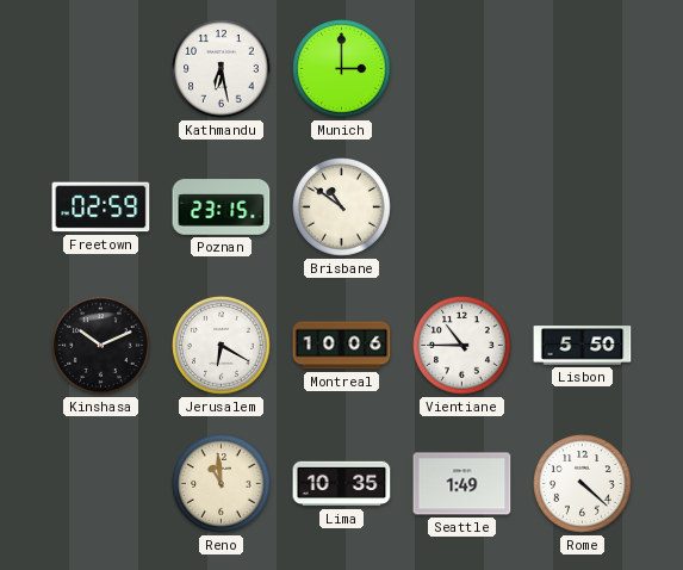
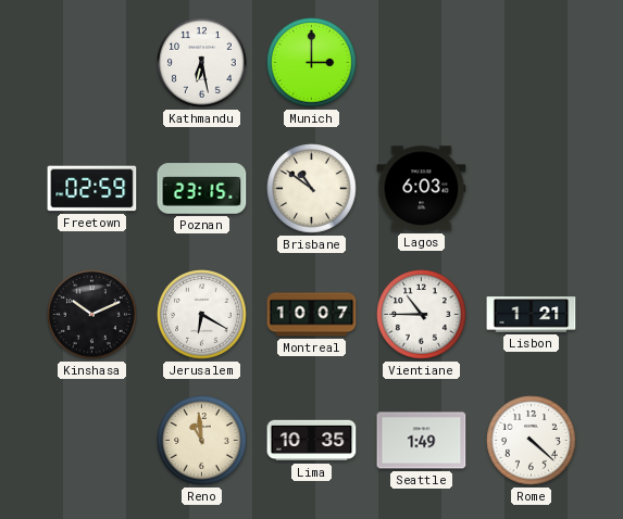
Lagos: none -> 6:03
Montreal: 10:06 -> 10:07
Lisbon: 5:50 -> 1:21
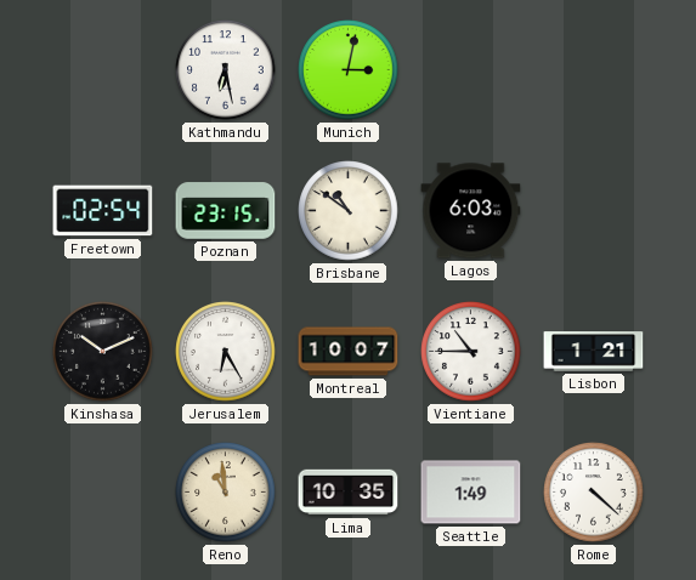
Munich: 3:00 -> 3:02
Freetown: 02:59 -> 02:54
Jerusalem: 6:20 -> 6:25
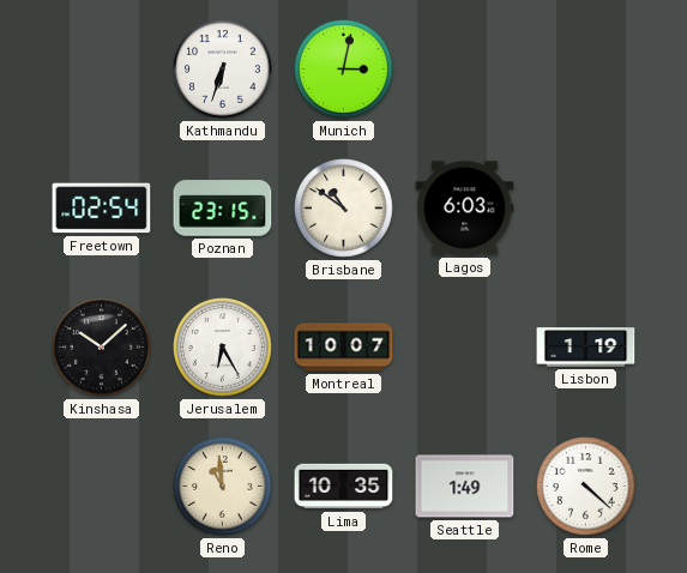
Kathmandu: 6:28 -> 6:33
Kinshasa: 10:11 -> 10:08
Vientiane: 10:45 -> none
Lisbon: 1:21 -> 1:19
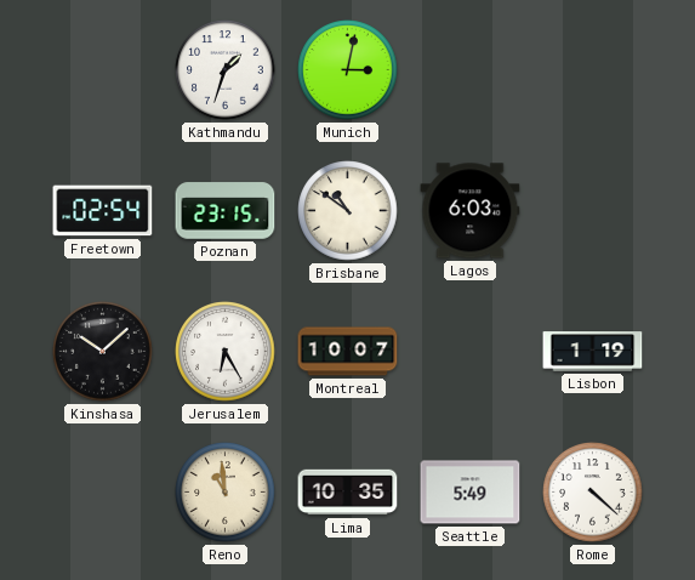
Kathmandu: 6:33 -> 1:33
Seattle: 1:49 -> 5:49
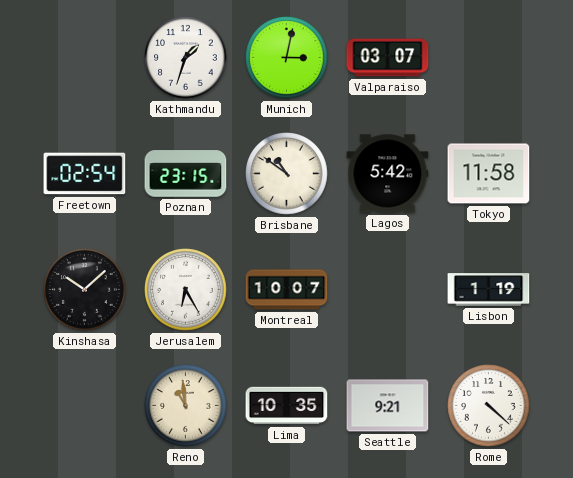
Valparaiso: none -> 03:07
Lagos: 6:03 -> 5:42
Tokyo: none -> 11:58
Seattle: 5:49 -> 9:21
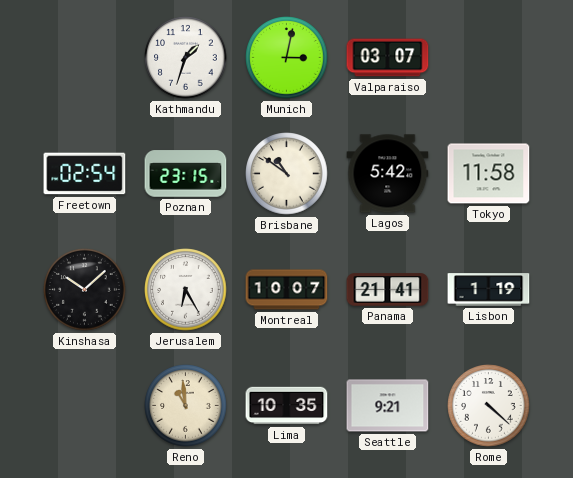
Panama: none -> 21:41
